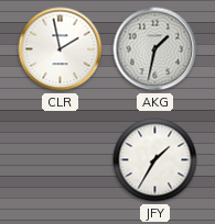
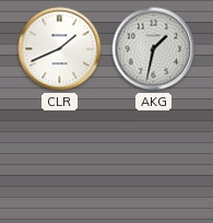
CLR: 1:58 -> 1:41
JFY: 1:35 -> none
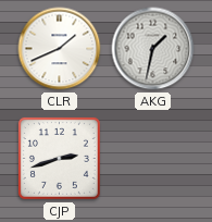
CJP: none -> 2:42
